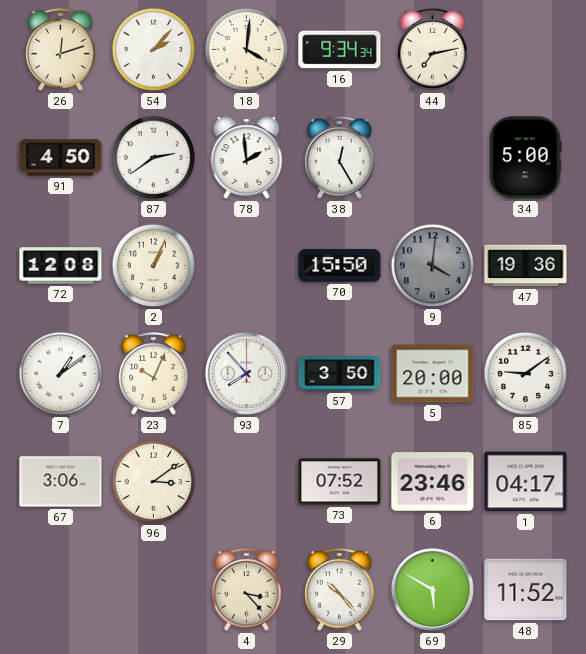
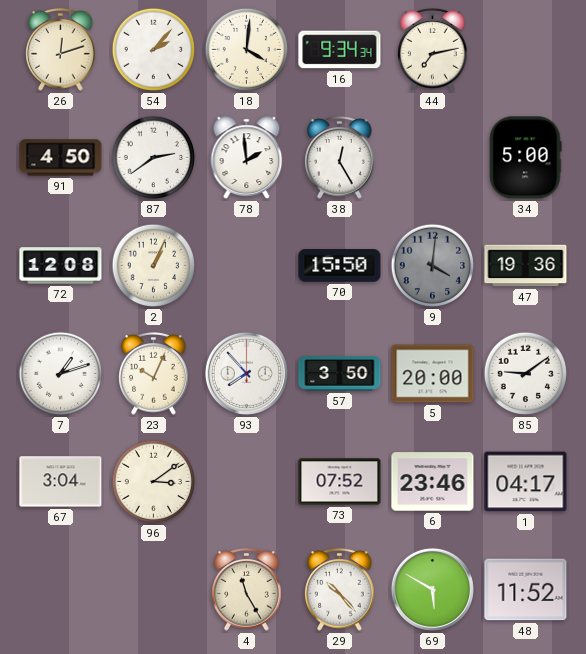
7: 1:09 -> 1:12
67: 3:06 -> 3:04
4: 3:23 -> 11:25
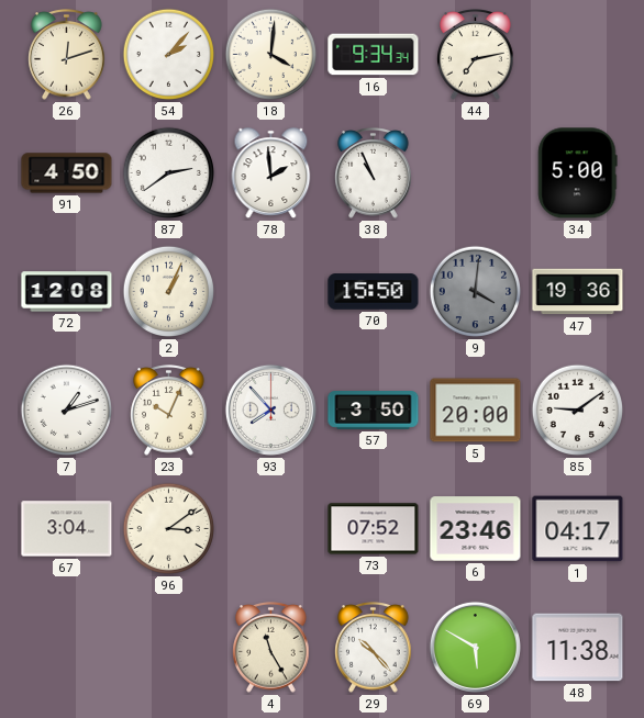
38: 12:25 -> 10:56
48: 11:52 -> 11:38
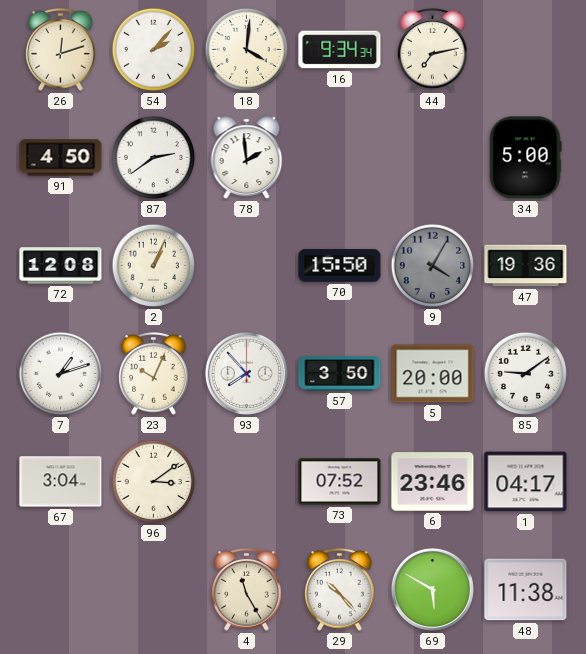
38: 10:56 -> none
9: 4:01 -> 4:05
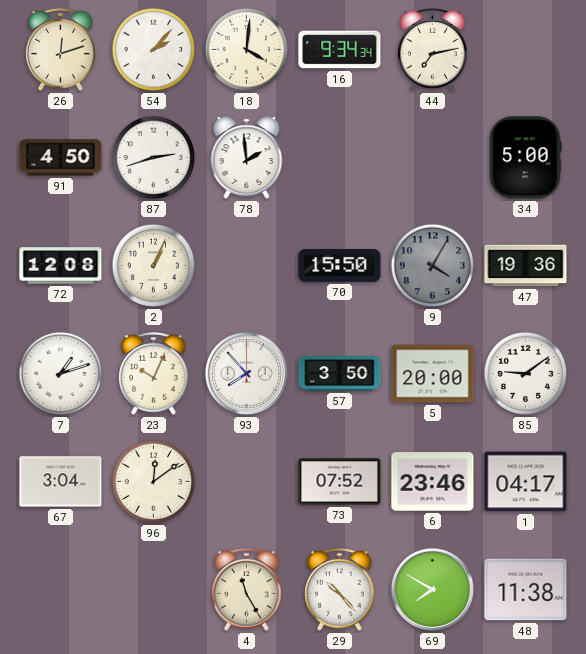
87: 2:39 -> 2:42
96: 3:09 -> 12:09
69: 5:50 -> 7:50
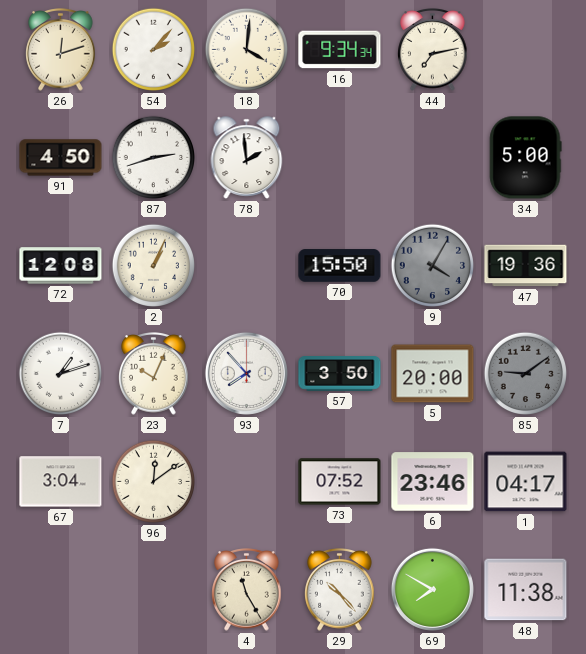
85 dial: white -> grey
